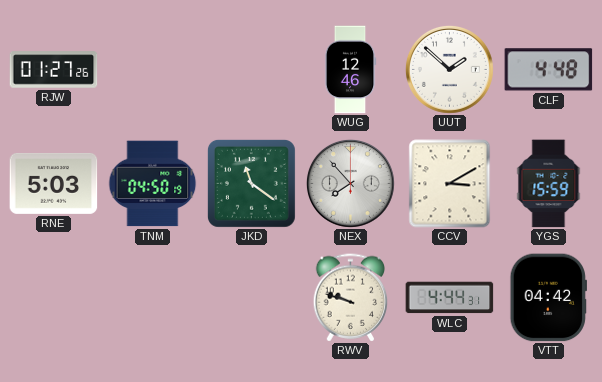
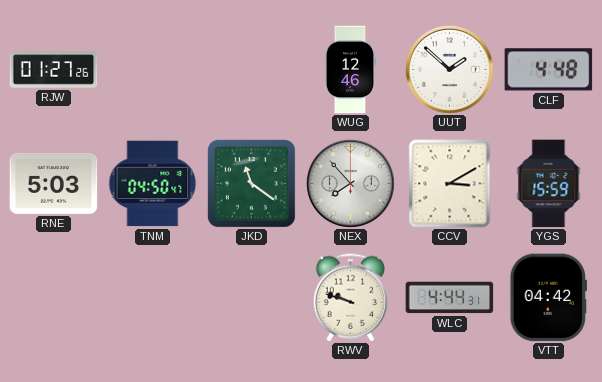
TNM: 04:50:19 -> 04:50:47
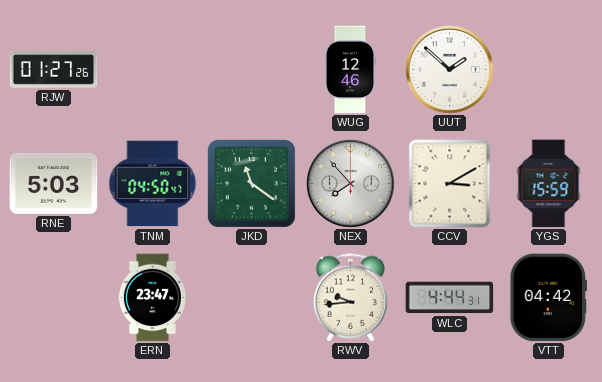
CLF: 4:48 -> none
ERN: none -> 23:47
RWV: 9:48 -> 9:44
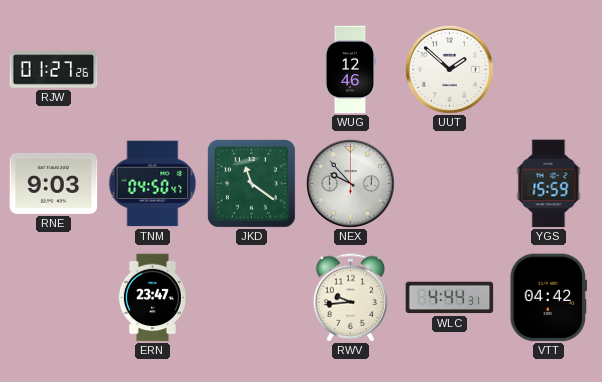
RNE: 5:03 -> 9:03
NEX: 7:53 -> 9:53
CCV: 3:10 -> none
